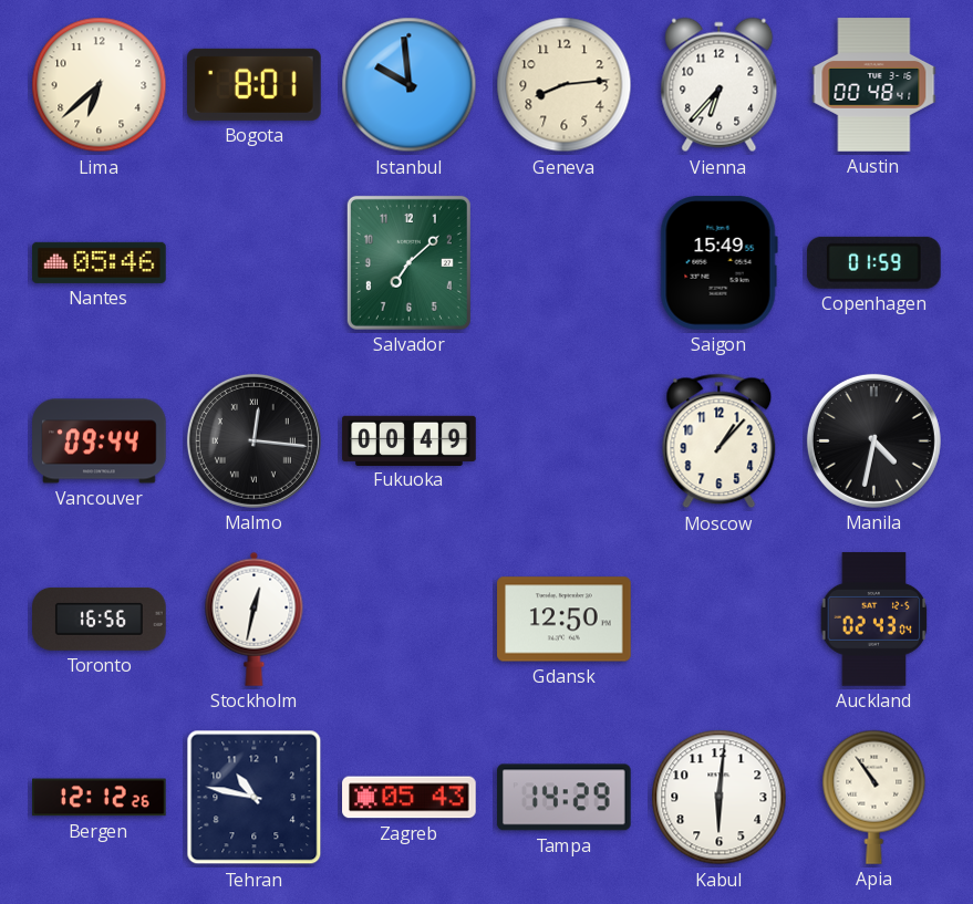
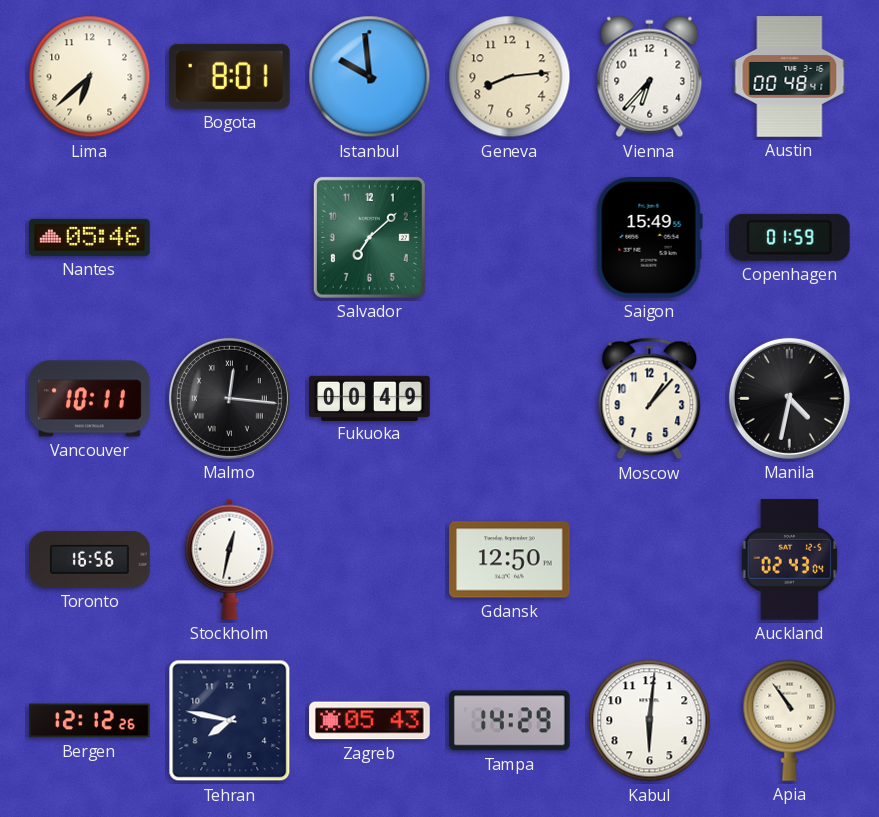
Vancouver: 09:44 -> 10:11
Tehran: 10:47 -> 7:47
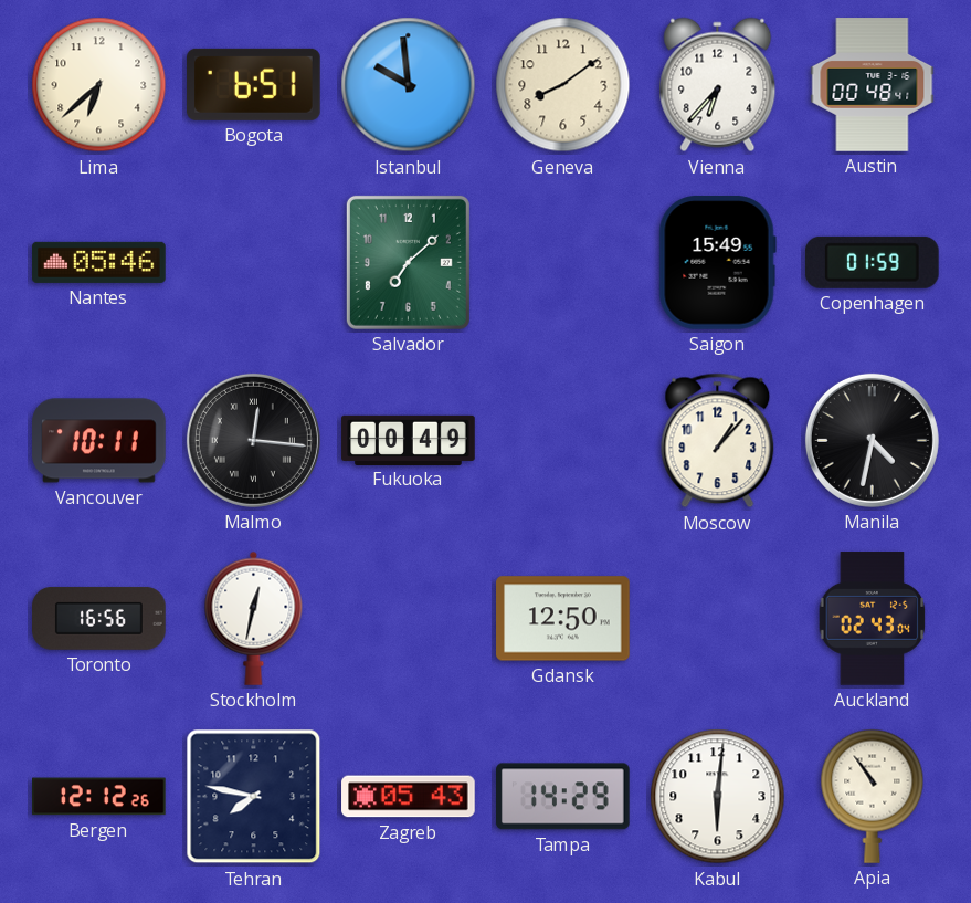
Bogota: 8:01 -> 6:51
Geneva: 8:14 -> 8:09
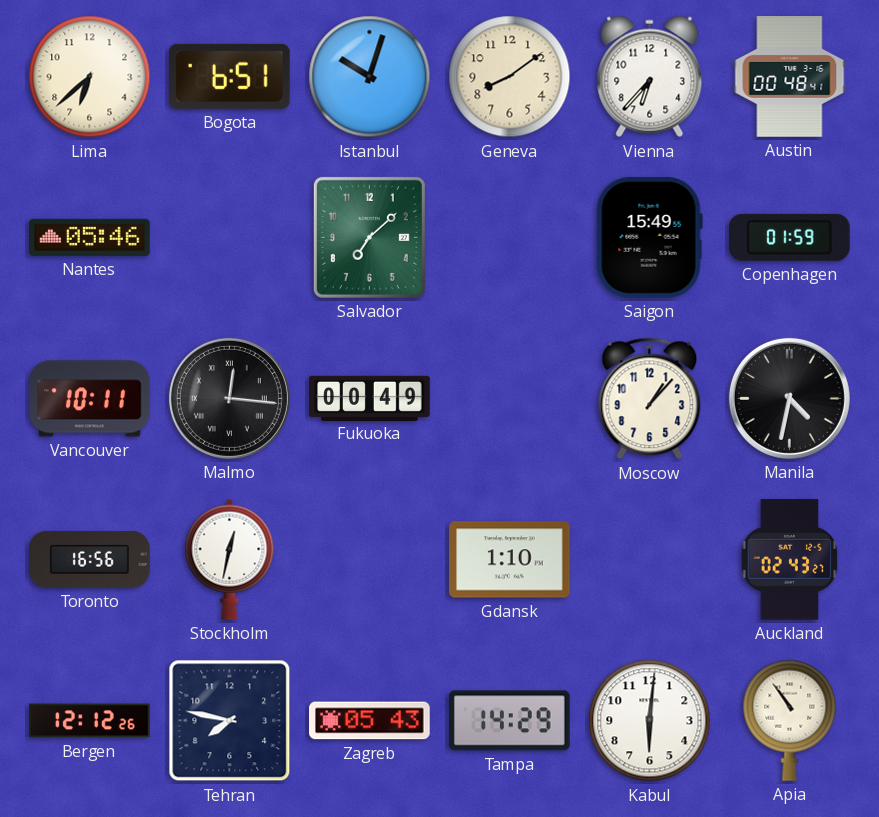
Istanbul: 9:59 -> 10:03
Gdansk: 12:50 -> 1:10
Auckland: 02:43:04 -> 02:43:27
